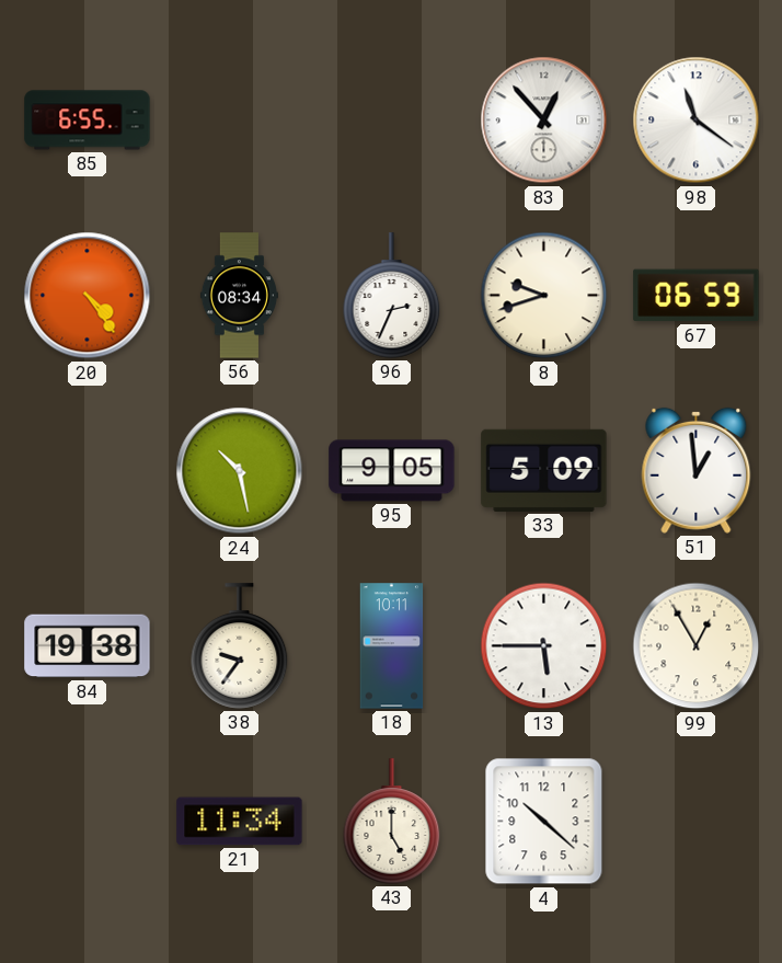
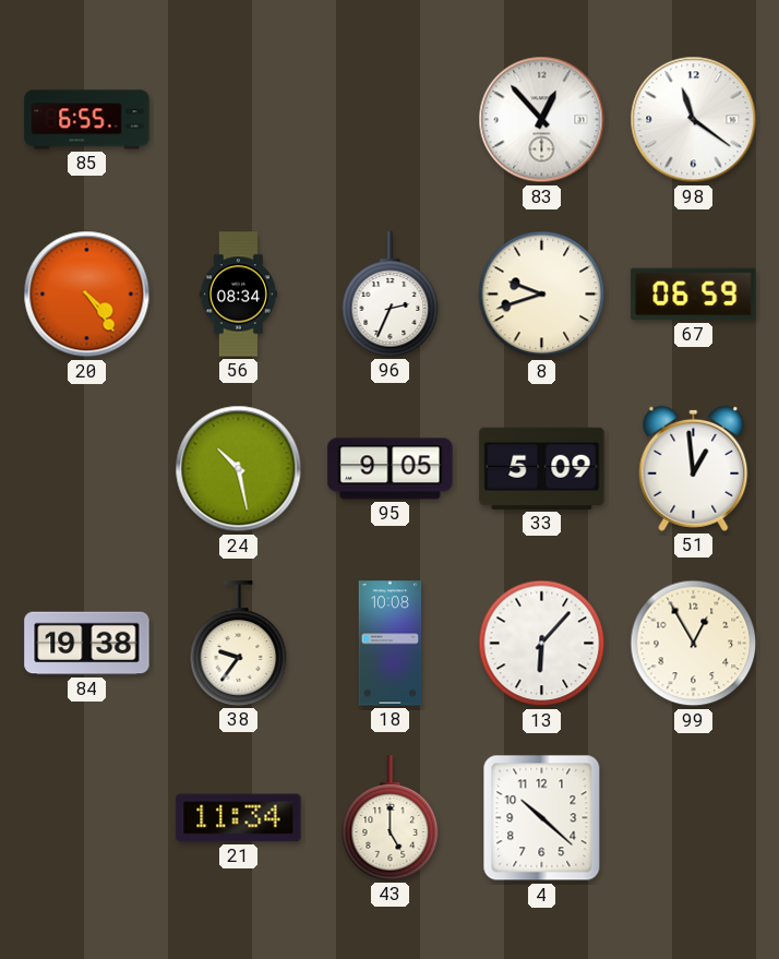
18: 10:11 -> 10:08
13: 5:45 -> 6:07
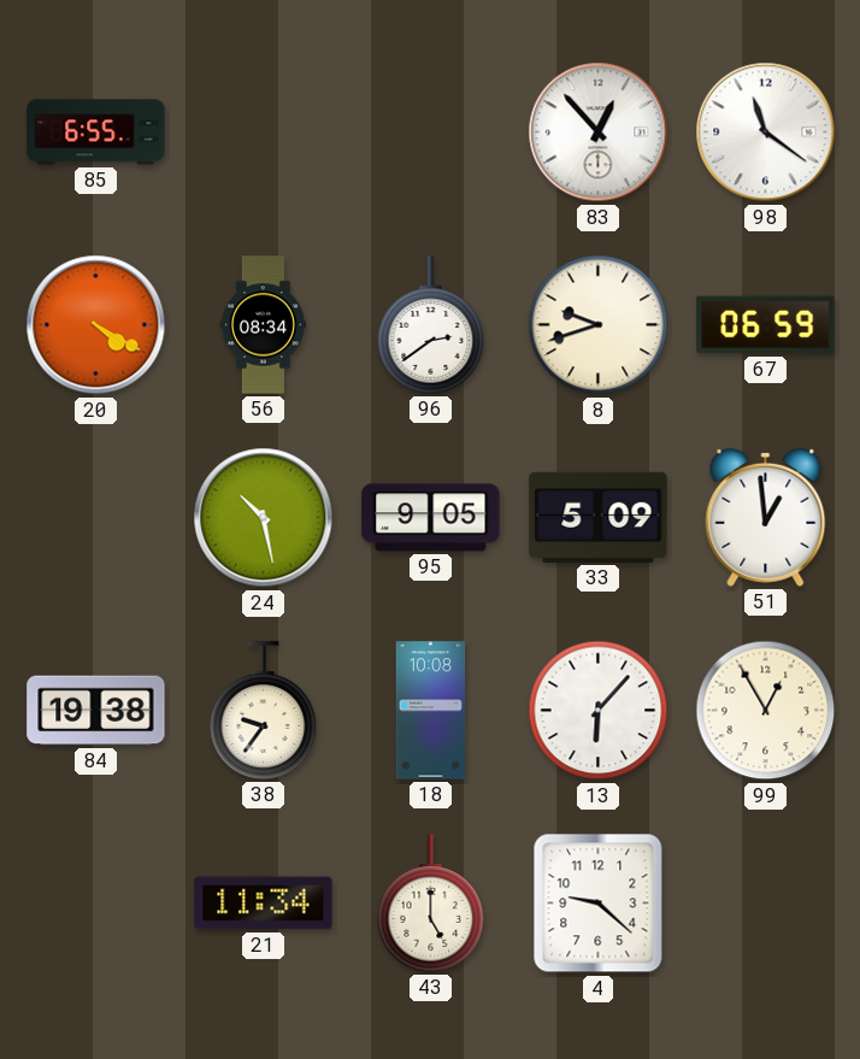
20: 4:24 -> 4:20
96: 2:34 -> 2:39
4: 10:22 -> 9:22
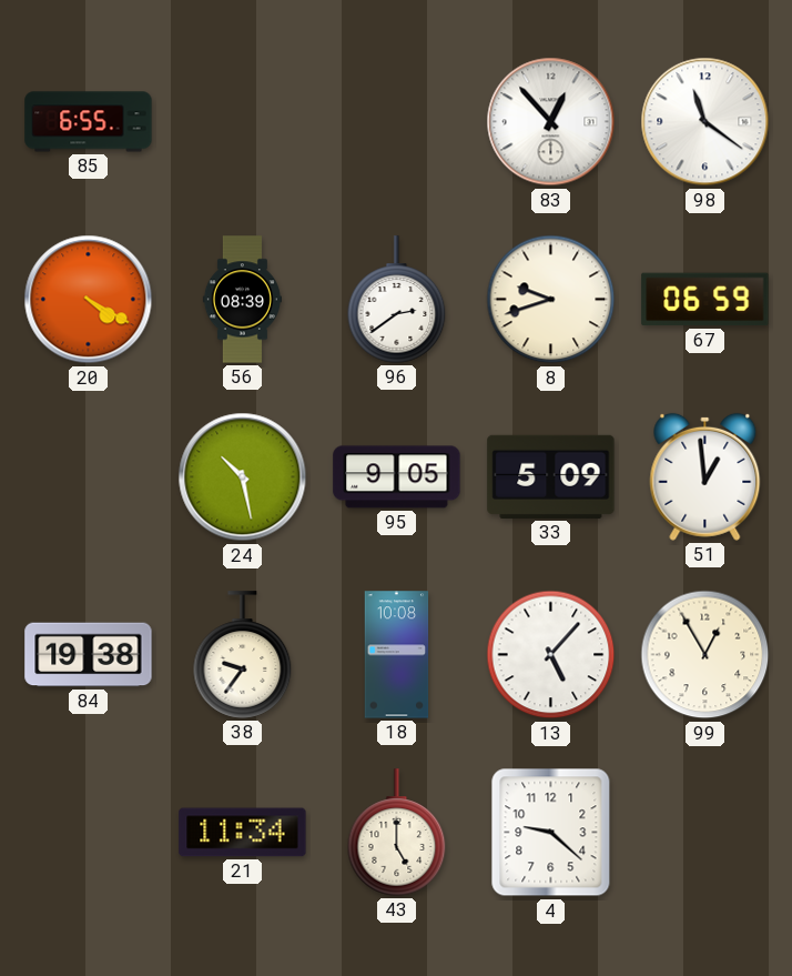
56: 08:34 -> 08:39
13: 6:07 -> 5:07
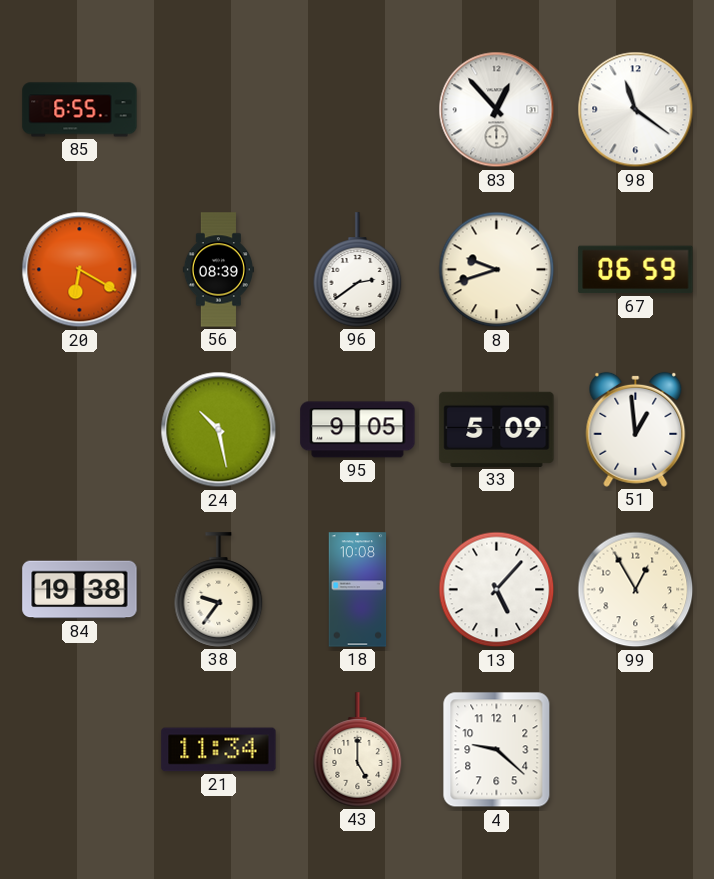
20: 4:20 -> 6:20
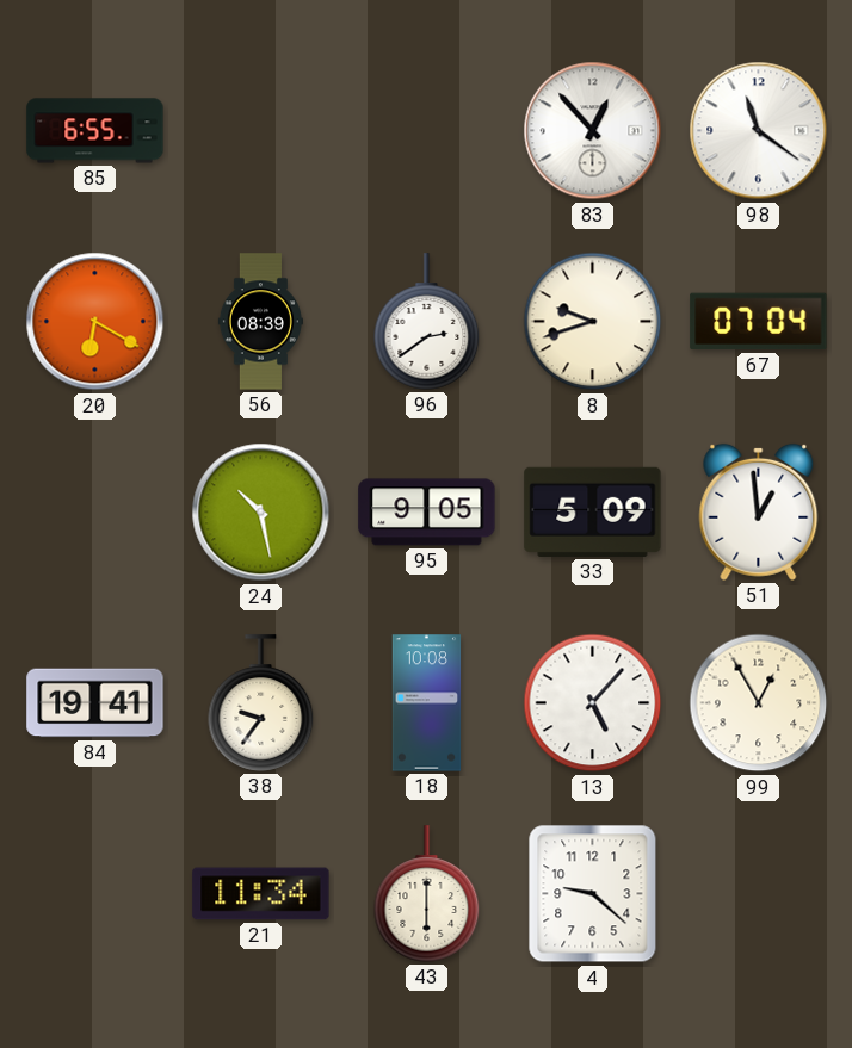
67: 06:59 -> 07:04
84: 19:38 -> 19:41
43: 5:00 -> 6:00
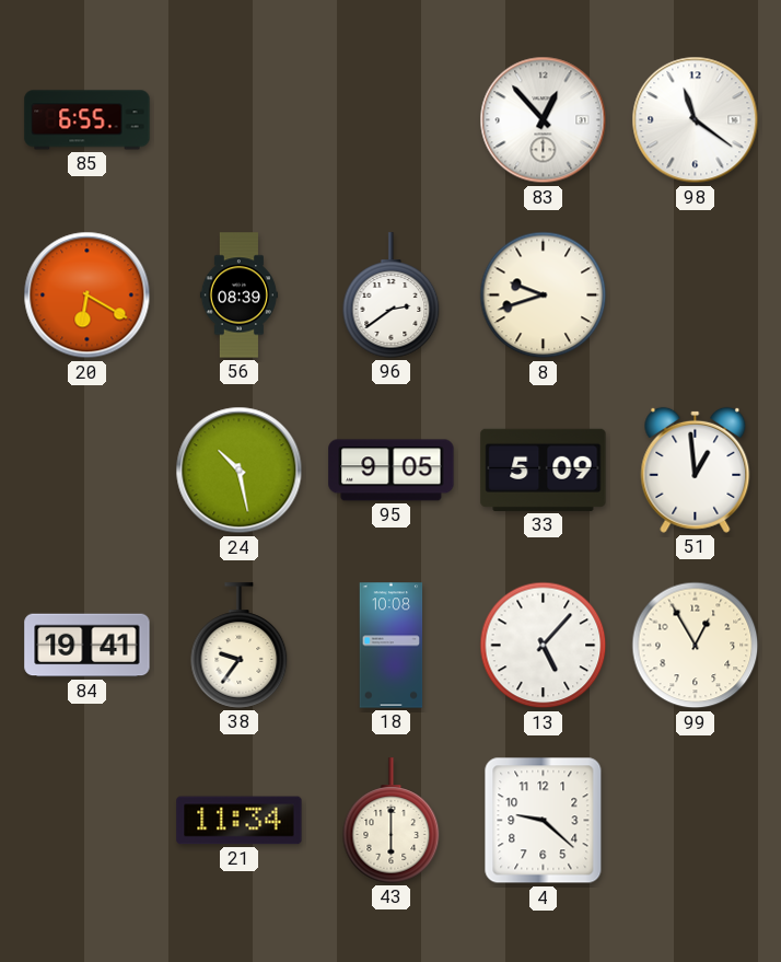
67: 07:04 -> none
